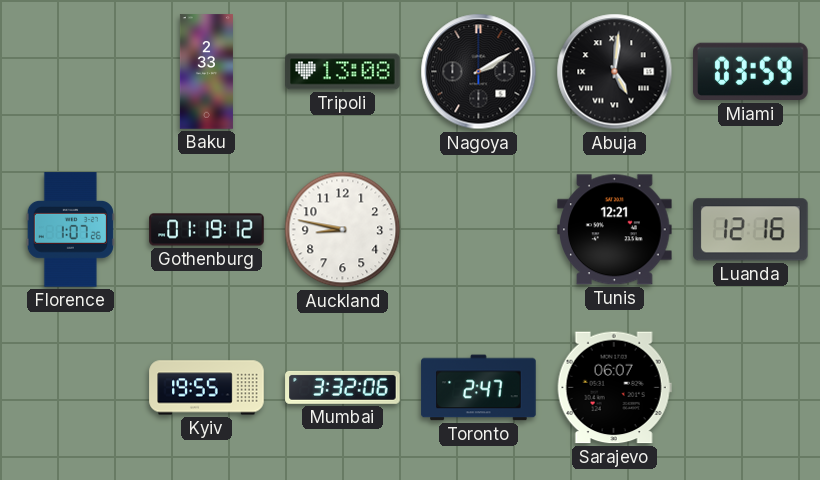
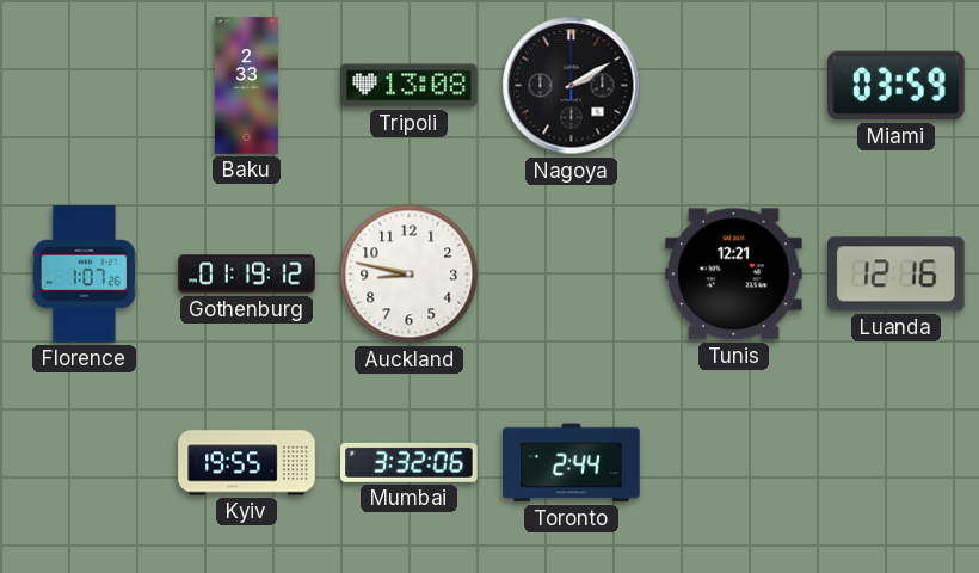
Abuja: 5:01 -> none
Toronto: 2:47 -> 2:44
Sarajevo: 06:07 -> none
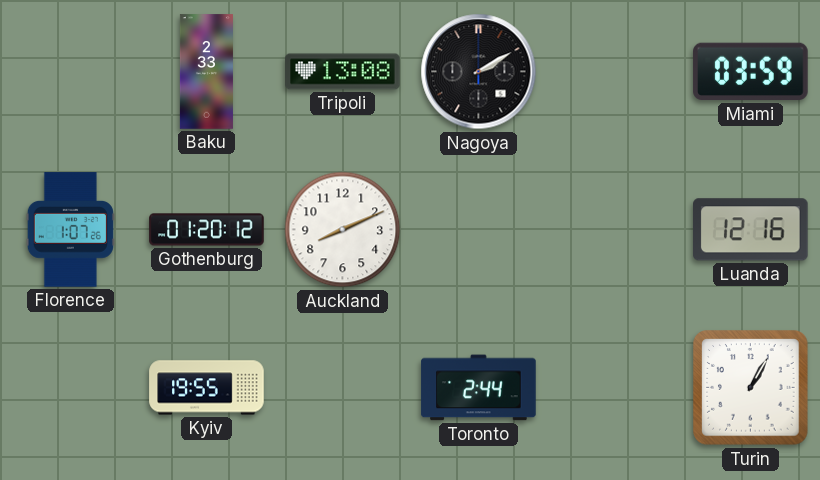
Gothenburg: 01:19 -> 01:20
Auckland: 8:47 -> 8:11
Tunis: 12:21 -> none
Mumbai: 3:32 -> none
Turin: none -> 1:05
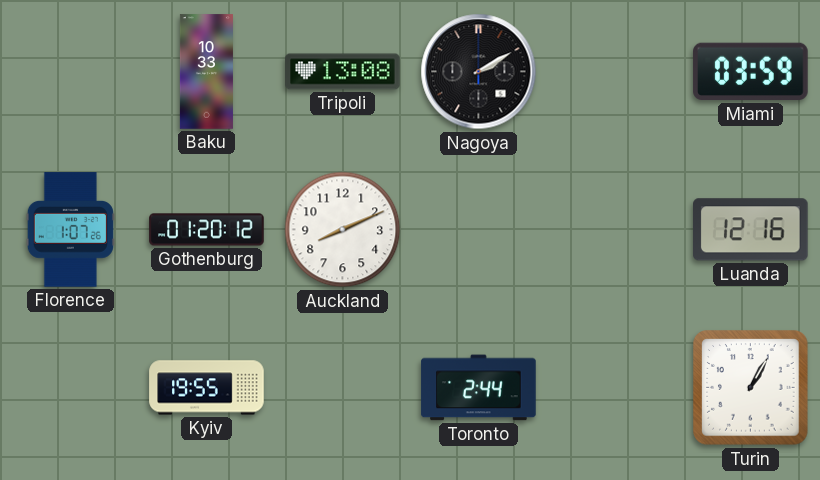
Baku: 2:33 -> 10:33
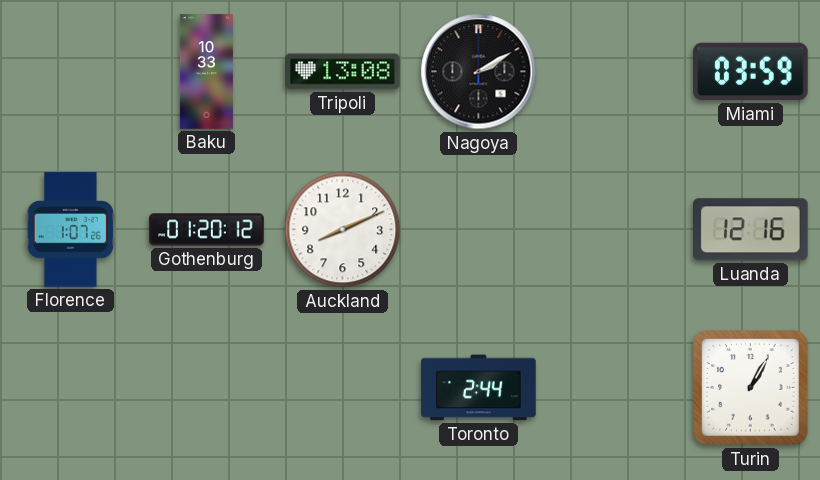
Kyiv: 19:55 -> none
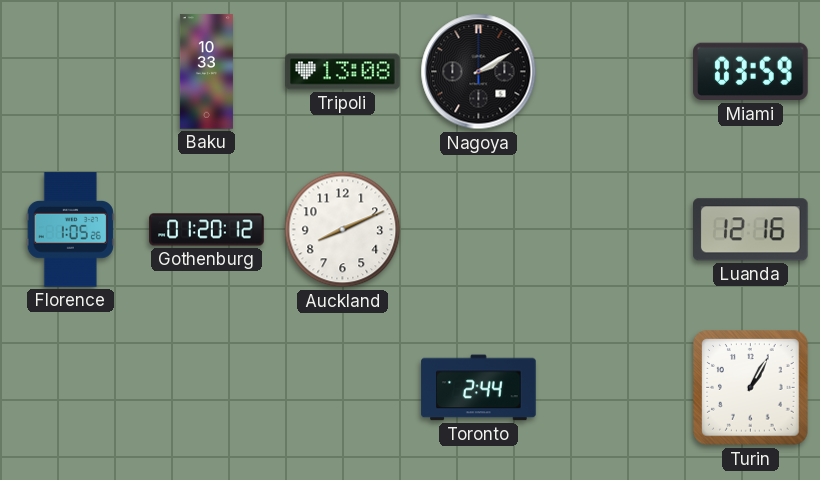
Florence: 1:07 -> 1:05
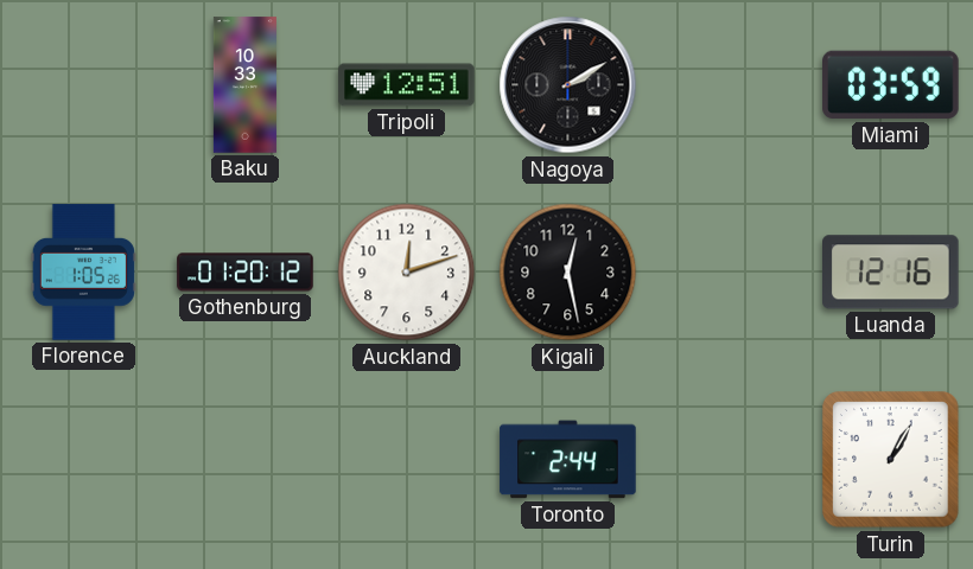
Tripoli: 13:08 -> 12:51
Auckland: 8:11 -> 12:12
Kigali: none -> 12:28
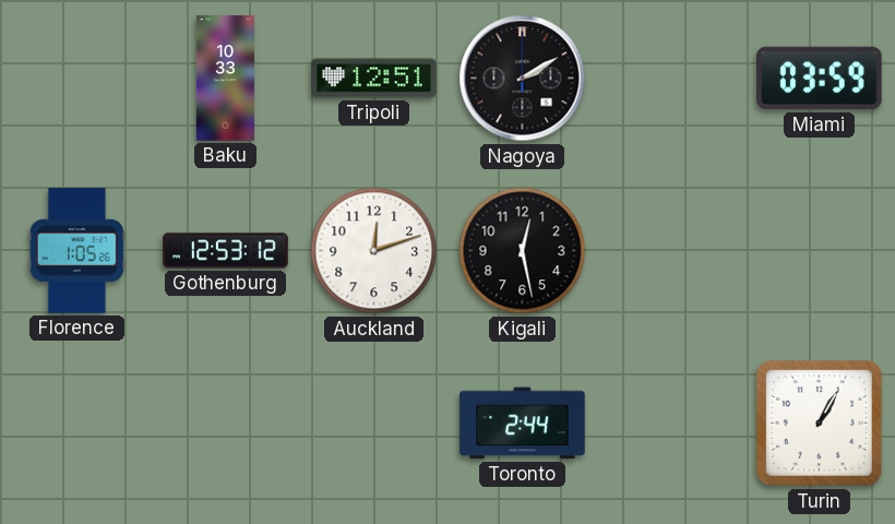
Gothenburg: 01:20 -> 12:53
Luanda: 12:16 -> none
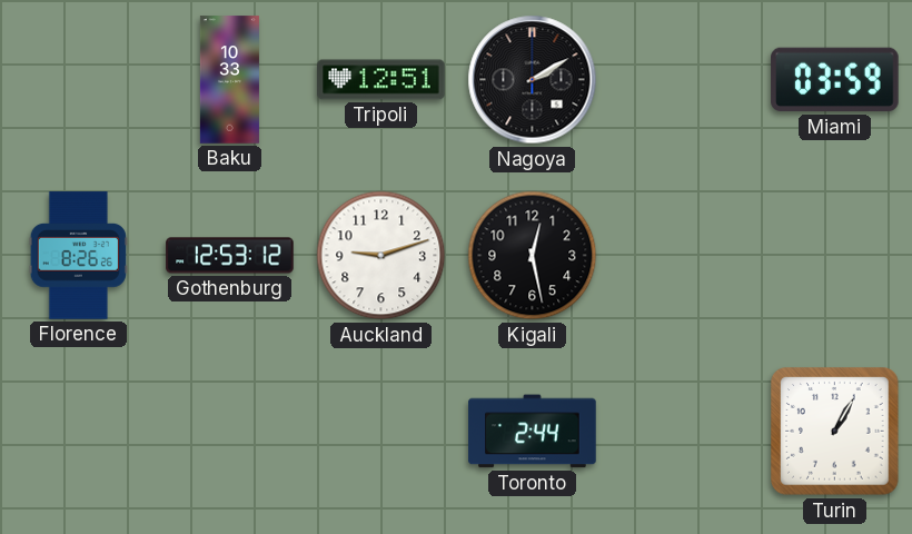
Florence: 1:05 -> 8:26
Auckland: 12:12 -> 9:12
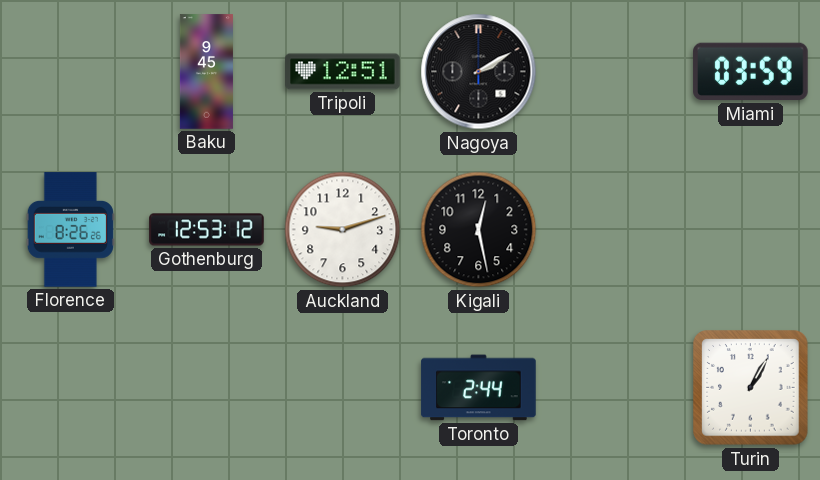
Baku: 10:33 -> 9:45
